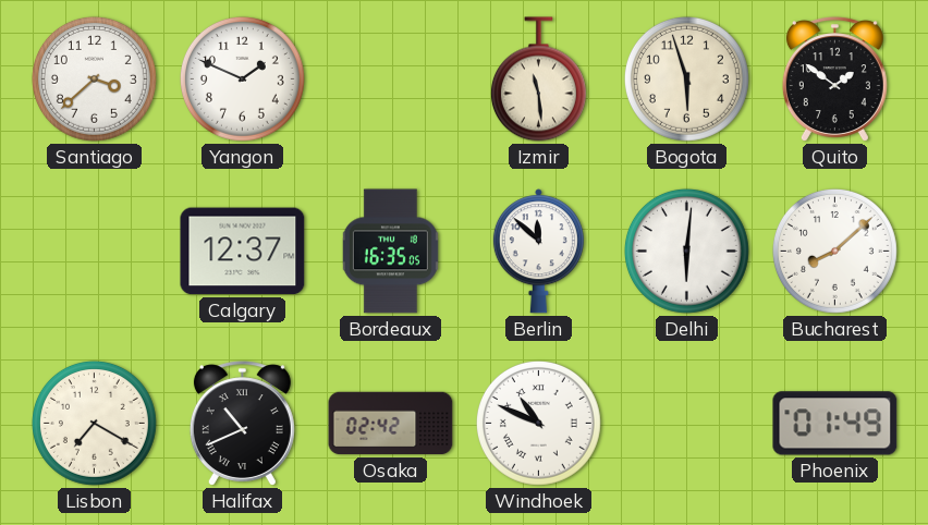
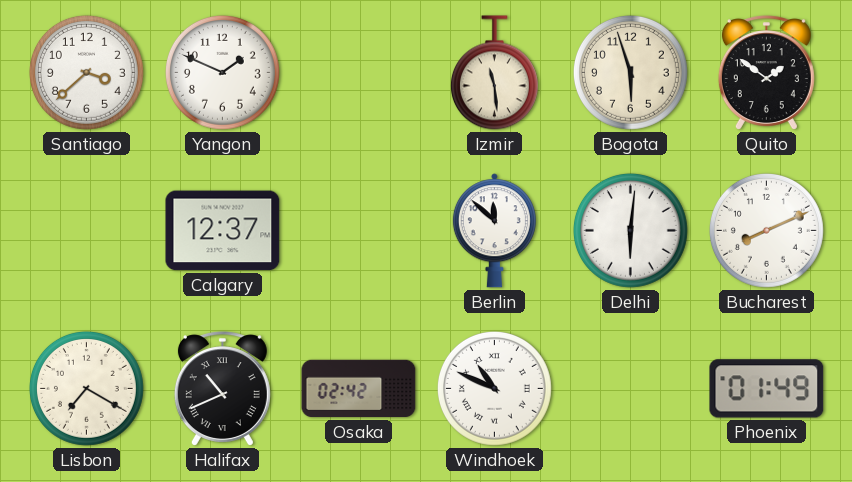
Bordeaux: 16:35 -> none
Bucharest: 8:08 -> 8:11
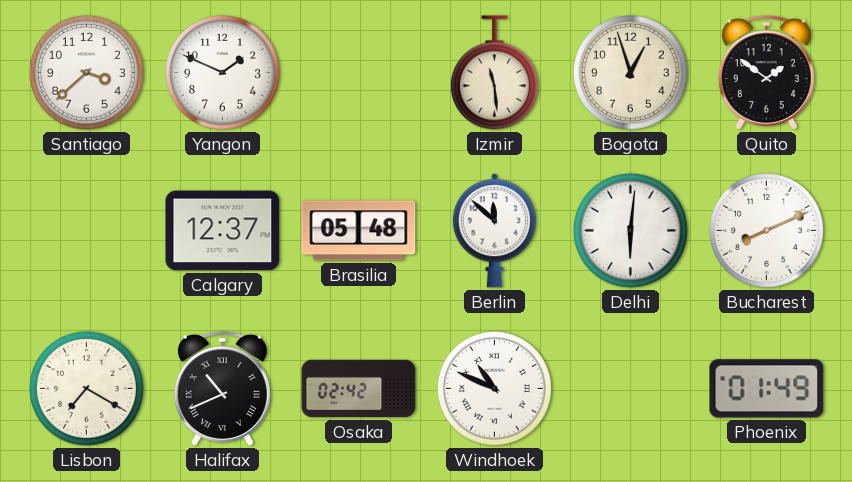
Bogota: 5:57 -> 12:57
Brasilia: none -> 05:48
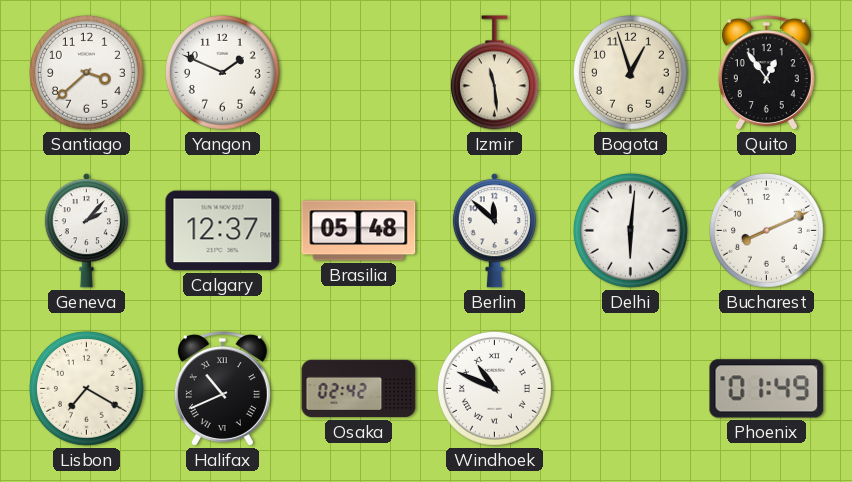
Quito: 1:51 -> 12:54
Geneva: none -> 2:07
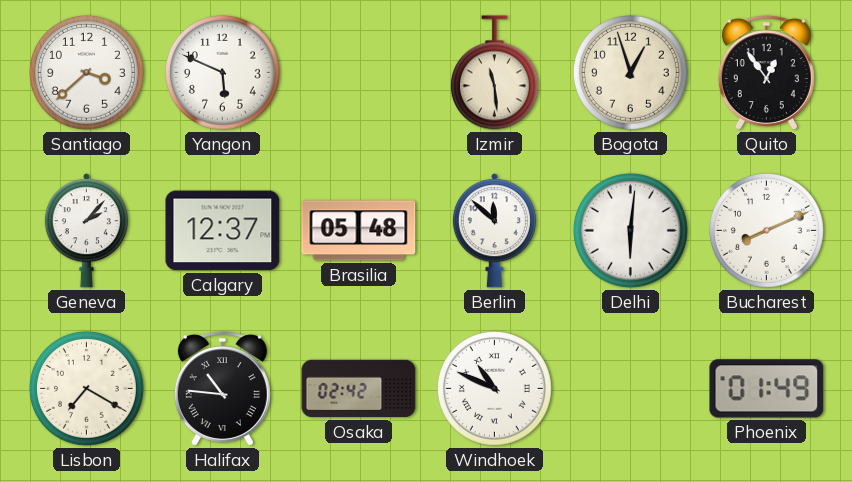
Yangon: 1:49 -> 5:49
Halifax: 10:41 -> 10:46
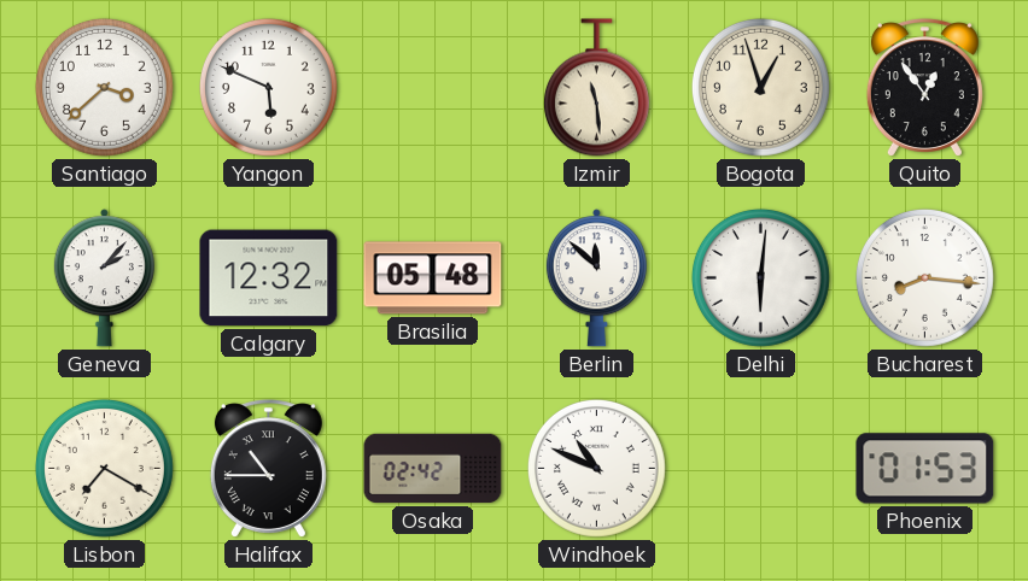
Calgary: 12:37 -> 12:32
Bucharest: 8:11 -> 8:16
Halifax: 10:46 -> 10:45
Phoenix: 01:49 -> 01:53
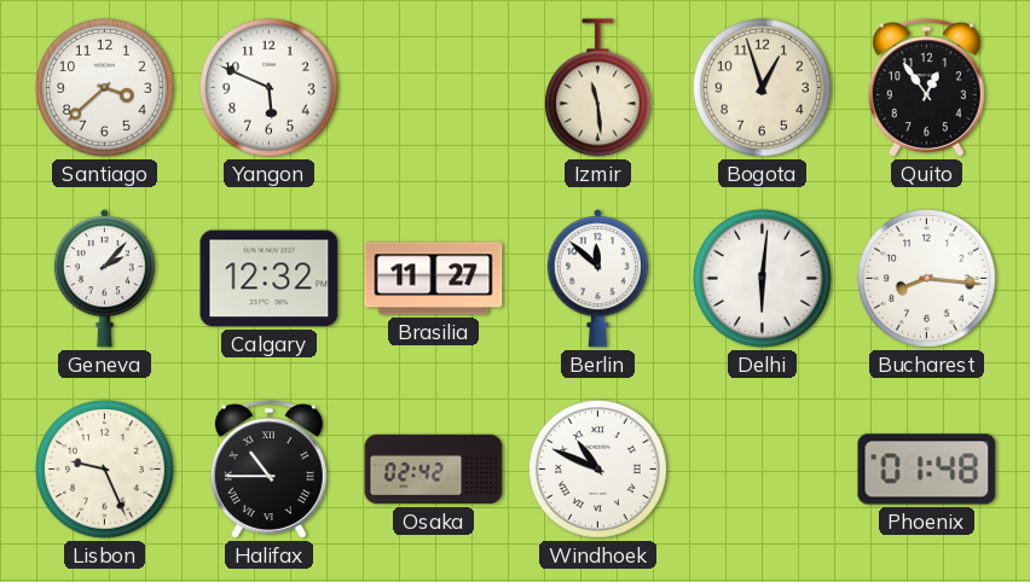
Brasilia: 05:48 -> 11:27
Lisbon: 7:20 -> 9:26
Phoenix: 01:53 -> 01:48
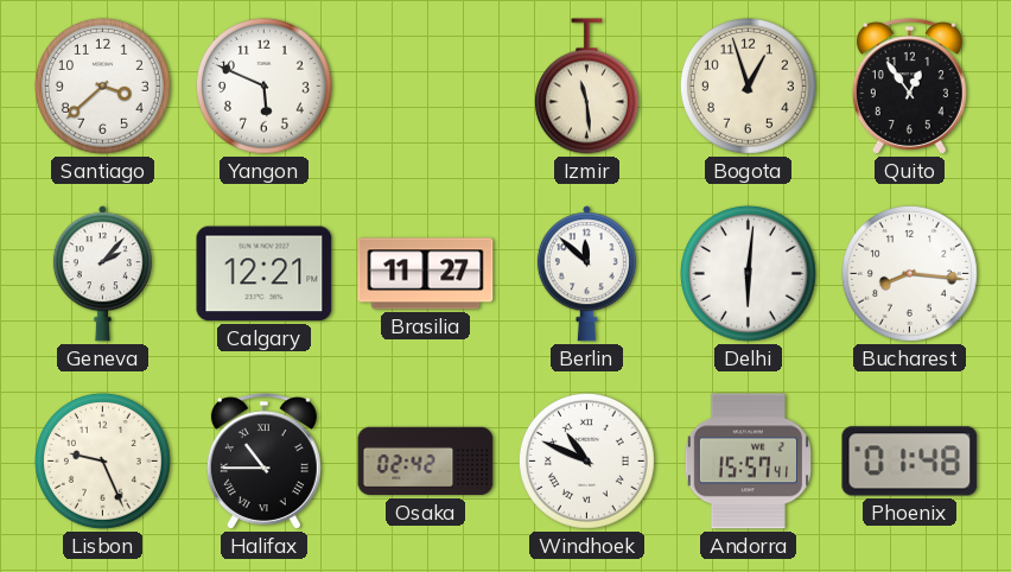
Calgary: 12:32 -> 12:21
Andorra: none -> 15:57
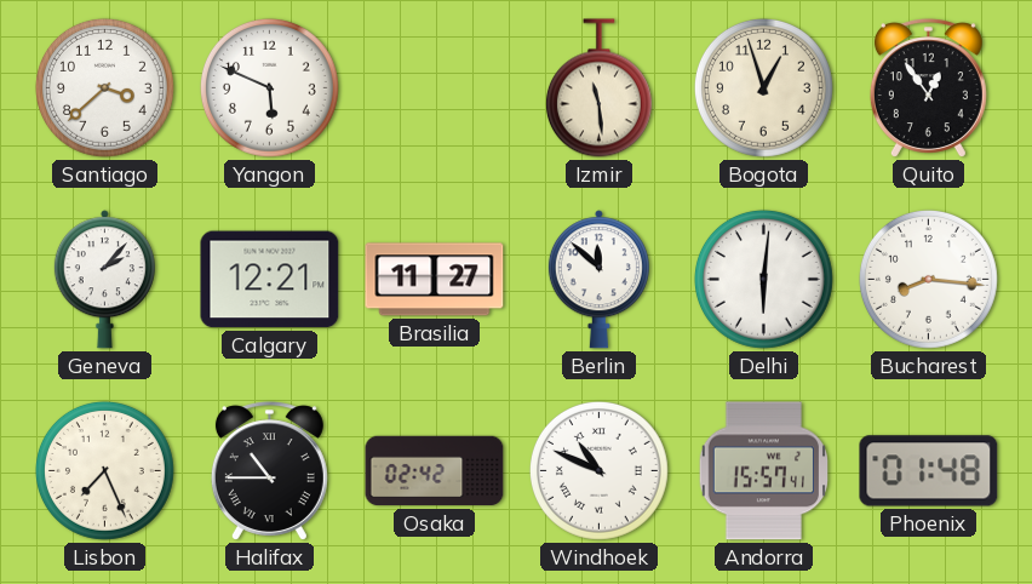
Lisbon: 9:26 -> 7:26
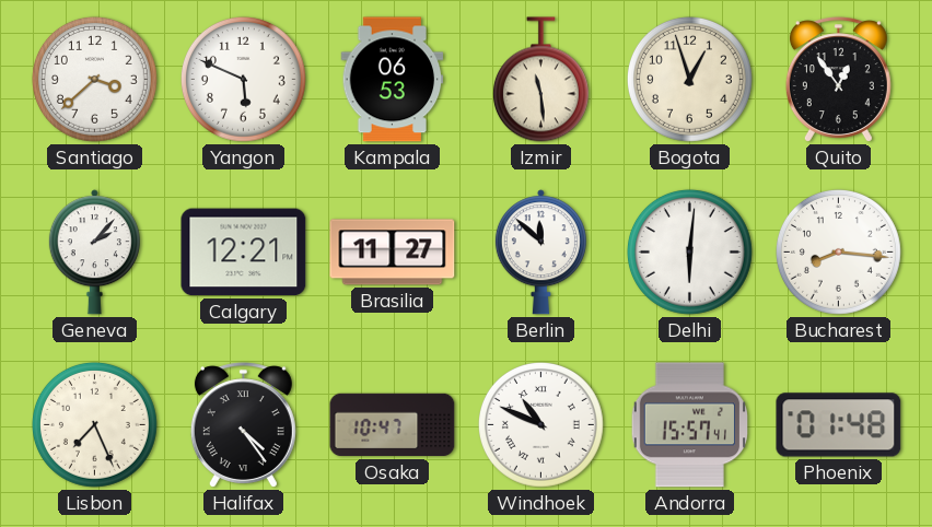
Kampala: none -> 06:53
Halifax: 10:45 -> 4:24
Osaka: 02:42 -> 10:47
